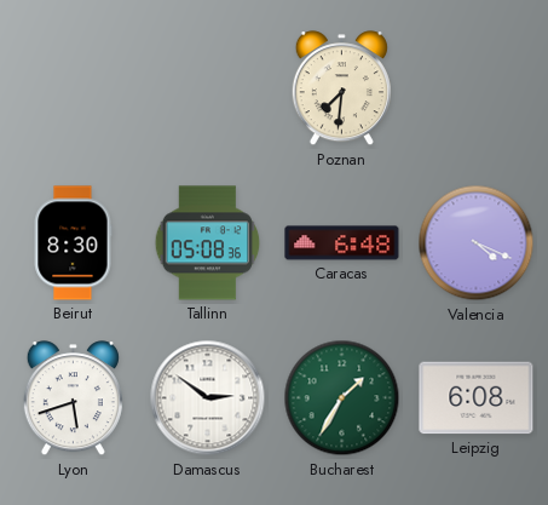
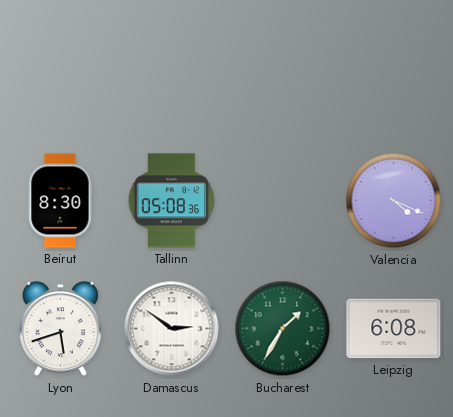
Poznan: 7:31 -> none
Caracas: 6:48 -> none
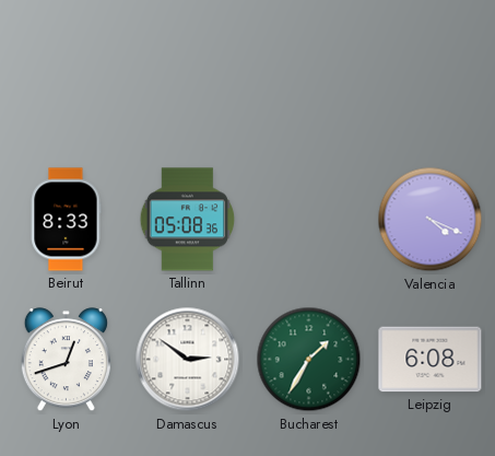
Beirut: 8:30 -> 8:33
Lyon: 5:42 -> 12:42
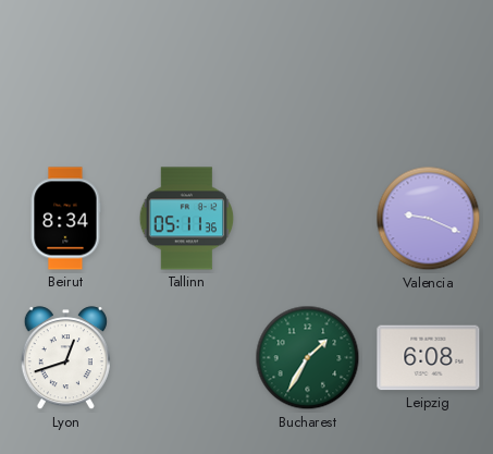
Beirut: 8:33 -> 8:34
Tallinn: 05:08 -> 05:11
Valencia: 4:19 -> 9:19
Damascus: 2:51 -> none
